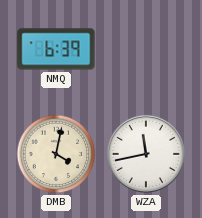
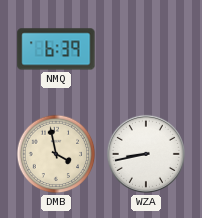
DMB: 4:02 -> 3:58
WZA: 11:43 -> 8:43
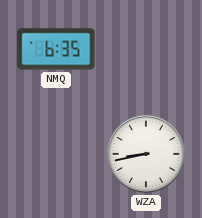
NMQ: 6:39 -> 6:35
DMB: 3:58 -> none
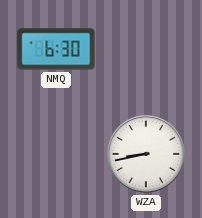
NMQ: 6:35 -> 6:30
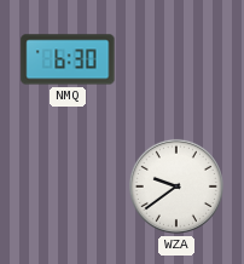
WZA: 8:43 -> 9:39
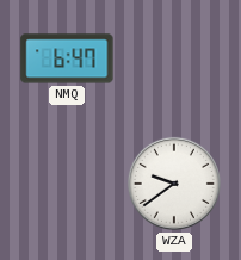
NMQ: 6:30 -> 6:47
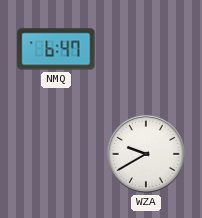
WZA: 9:39 -> 9:40
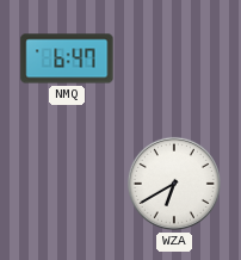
WZA: 9:40 -> 6:40
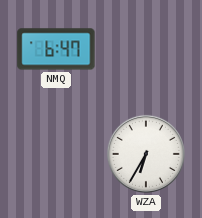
WZA: 6:40 -> 6:35
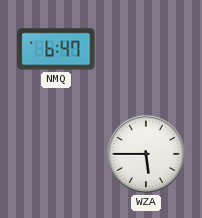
WZA: 6:35 -> 5:45
